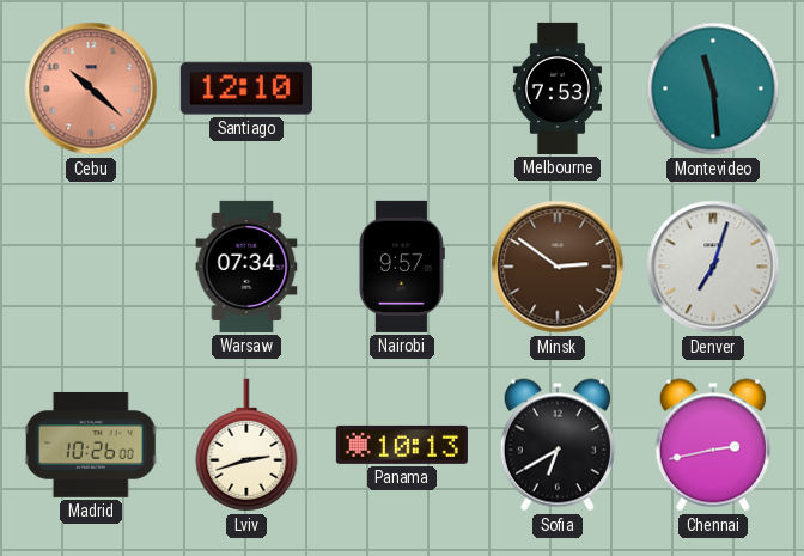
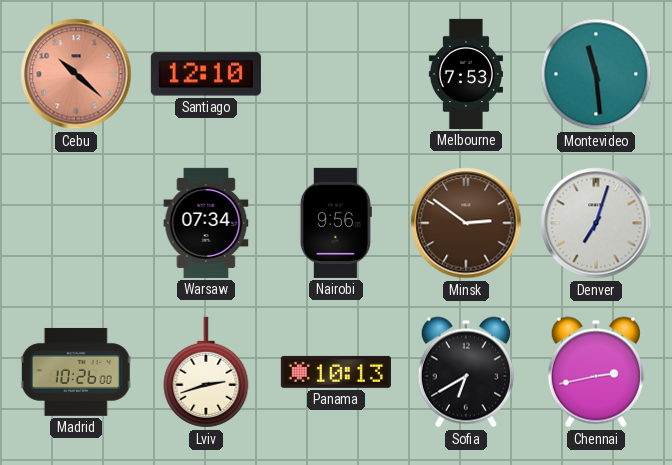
Nairobi: 9:57 -> 9:56
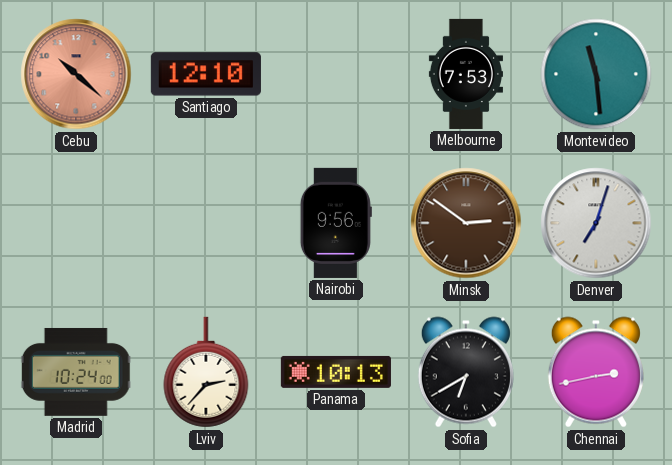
Warsaw: 07:34 -> none
Madrid: 10:26 -> 10:24
Lviv: 2:42 -> 2:37
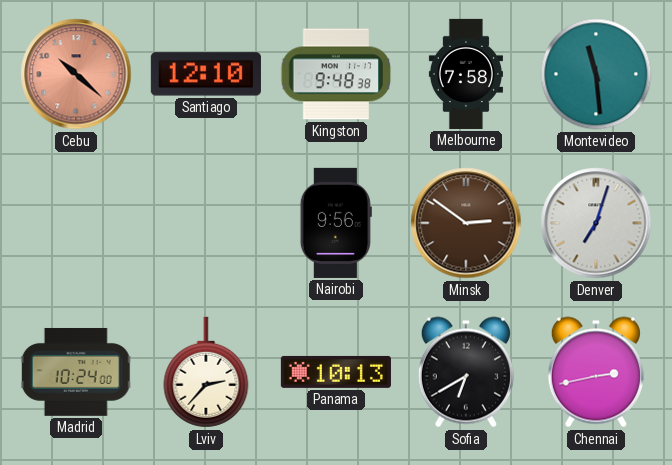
Kingston: none -> 9:48
Melbourne: 7:53 -> 7:58
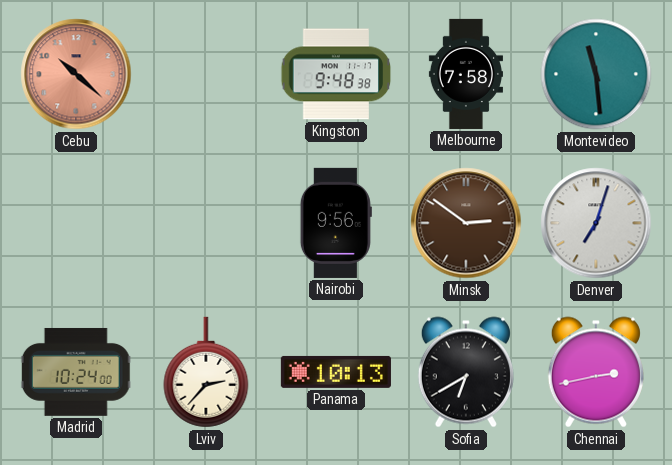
Santiago: 12:10 -> none
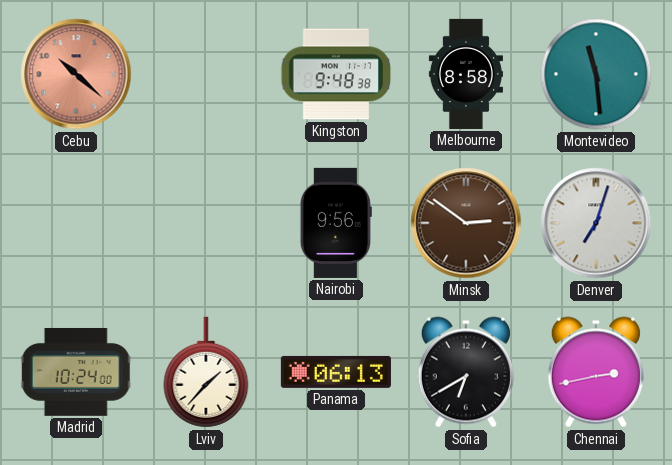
Melbourne: 7:58 -> 8:58
Lviv: 2:37 -> 1:37
Panama: 10:13 -> 06:13
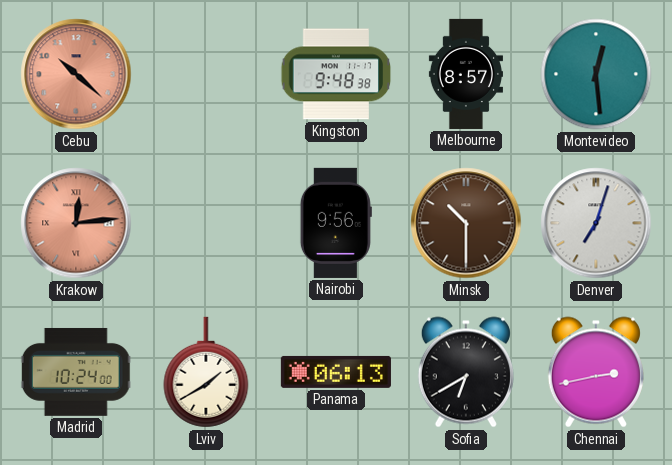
Melbourne: 8:58 -> 8:57
Montevideo: 11:29 -> 12:29
Krakow: none -> 12:14
Minsk: 2:51 -> 10:30
Lviv: 1:37 -> 1:40
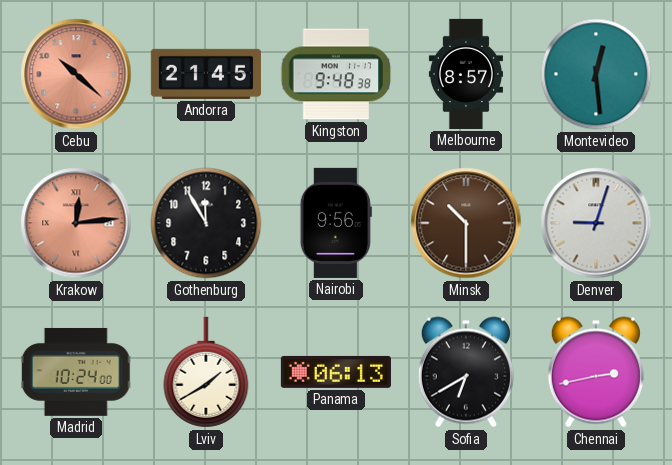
Andorra: none -> 21:45
Gothenburg: none -> 11:55
Denver: 7:03 -> 9:03
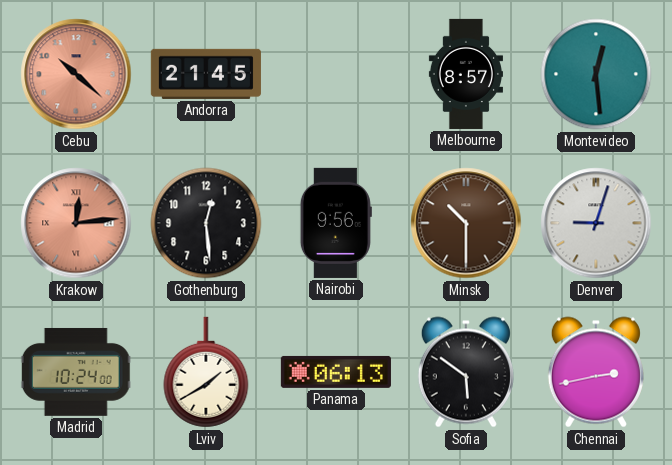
Kingston: 9:48 -> none
Gothenburg: 11:55 -> 12:29
Sofia: 6:40 -> 5:51
